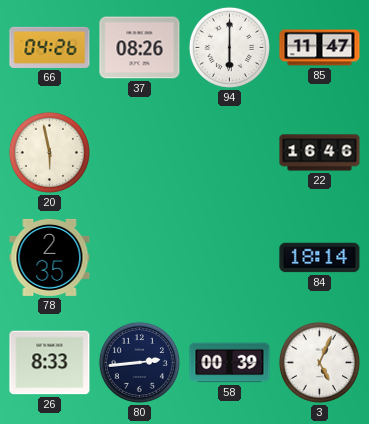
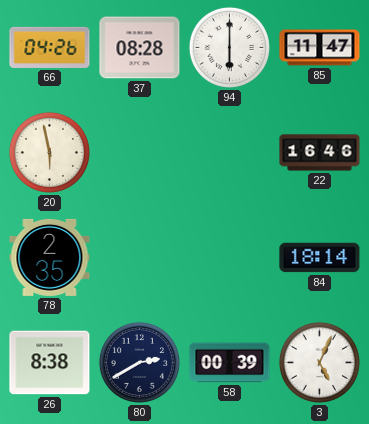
37: 08:26 -> 08:28
26: 8:33 -> 8:38
80: 2:44 -> 2:40
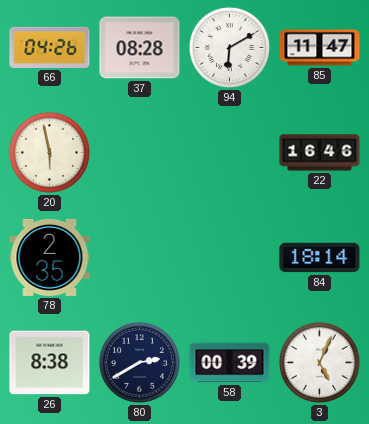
94: 6:00 -> 6:10
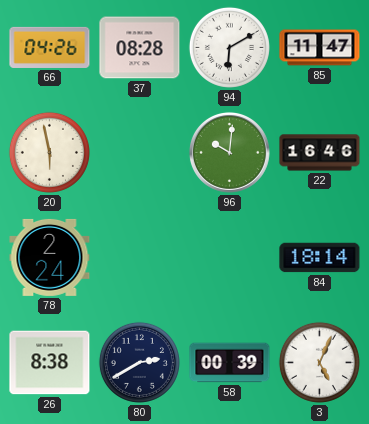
96: none -> 10:01
78: 2:35 -> 2:24
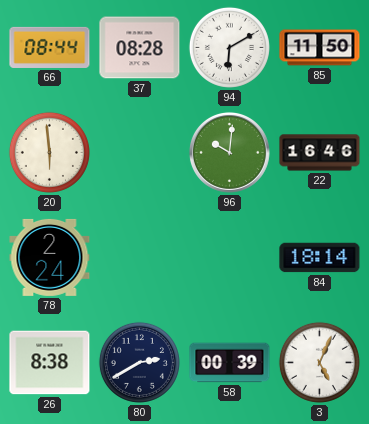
66: 04:26 -> 08:44
85: 11:47 -> 11:50
20: 5:58 -> 5:59
